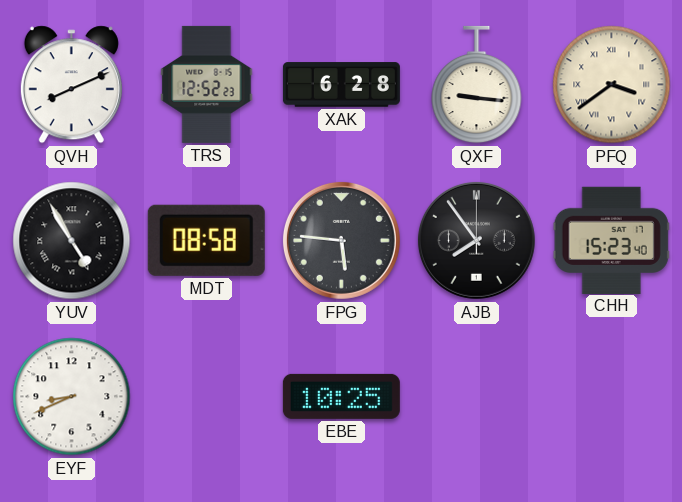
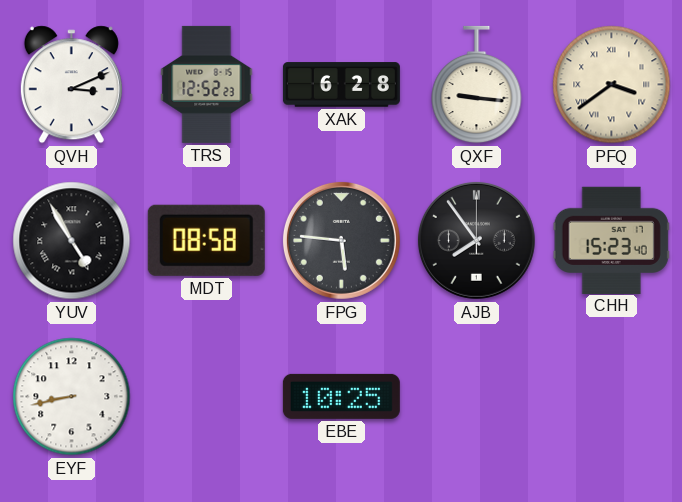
QVH: 8:11 -> 3:11
EYF: 8:41 -> 8:43
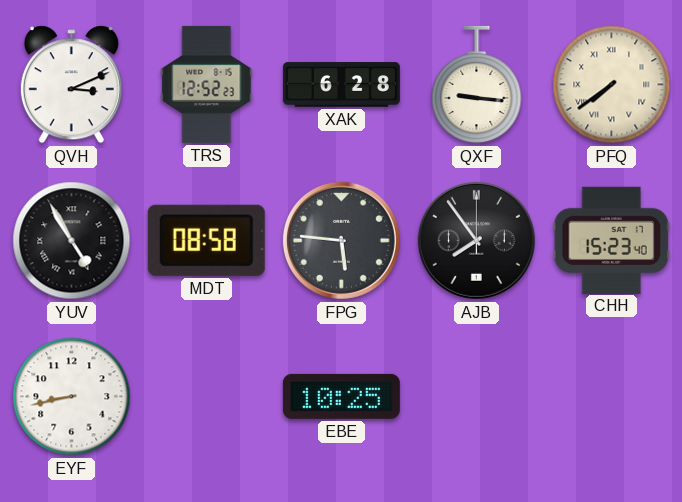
PFQ: 3:39 -> 7:39
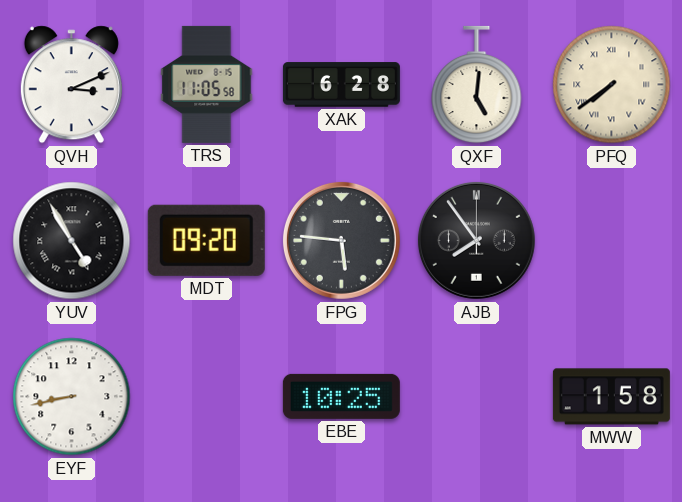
TRS: 12:52 -> 11:05
QXF: 9:16 -> 5:01
MDT: 08:58 -> 09:20
CHH: 15:23 -> none
MWW: none -> 1:58
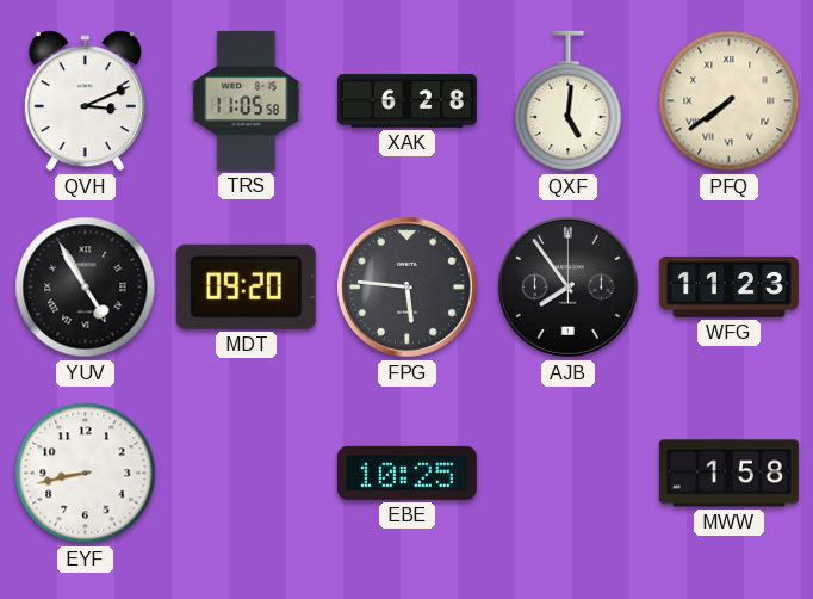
WFG: none -> 11:23
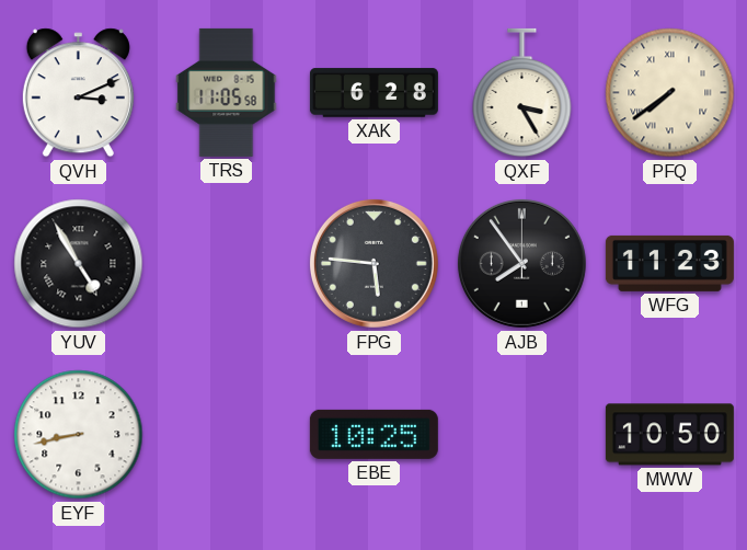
QXF: 5:01 -> 3:25
MDT: 09:20 -> none
MWW: 1:58 -> 10:50
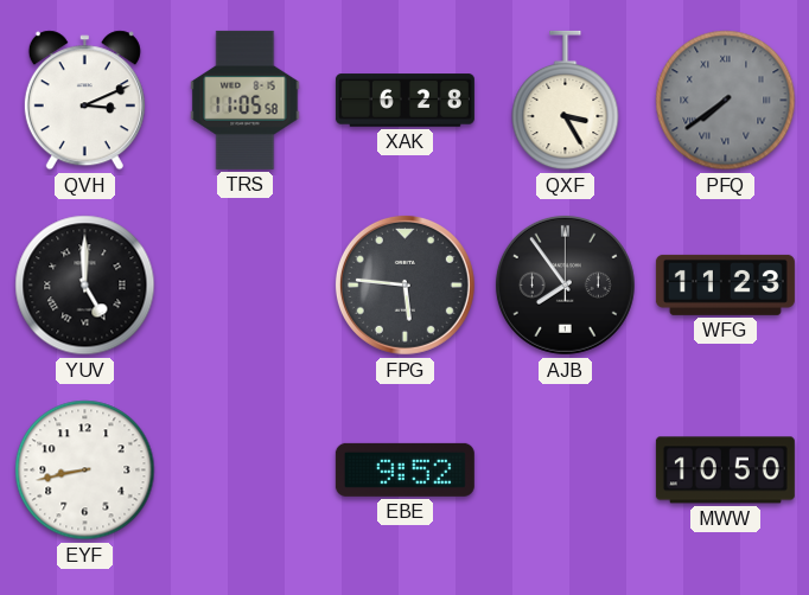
PFQ dial: cream -> grey
YUV: 4:55 -> 5:00
EBE: 10:25 -> 9:52
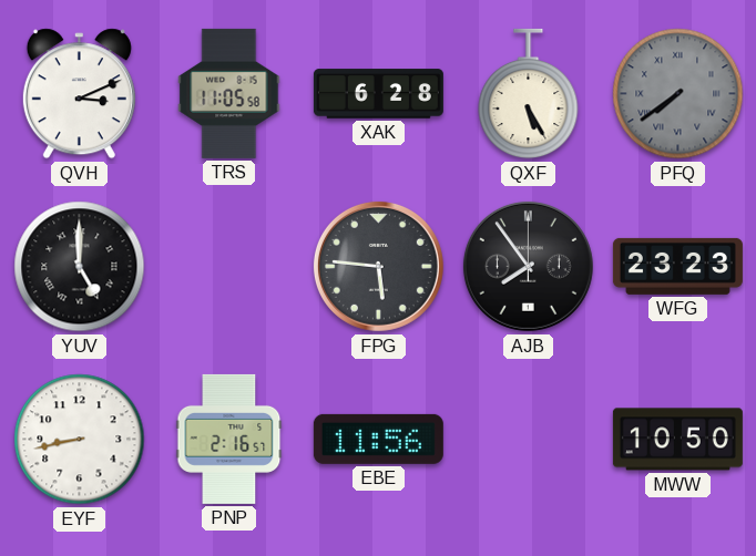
QXF: 3:25 -> 5:25
WFG: 11:23 -> 23:23
PNP: none -> 2:16
EBE: 9:52 -> 11:56
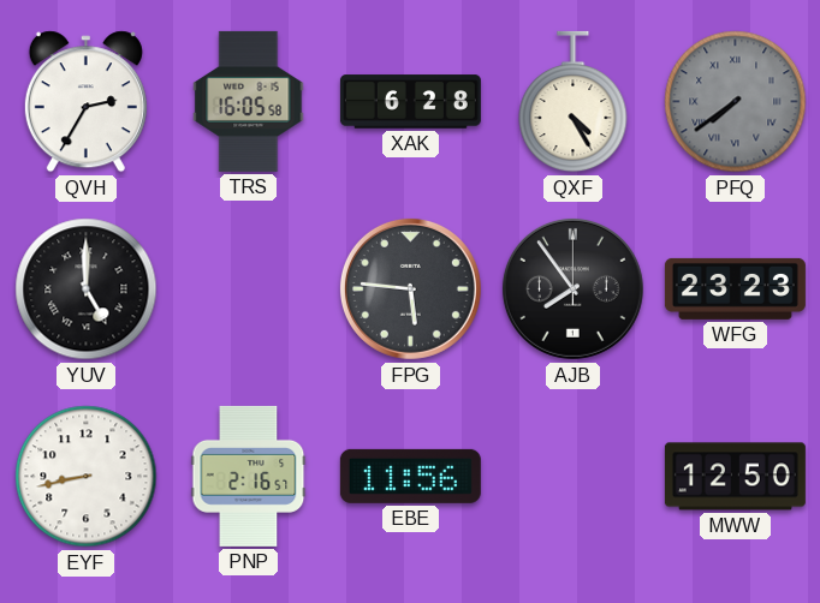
QVH: 3:11 -> 2:35
TRS: 11:05 -> 16:05
QXF: 5:25 -> 4:25
MWW: 10:50 -> 12:50
